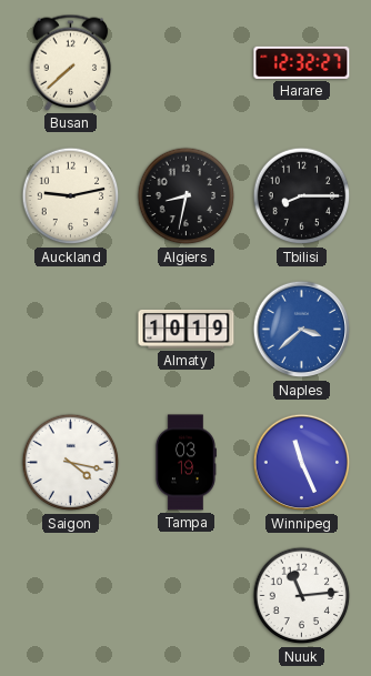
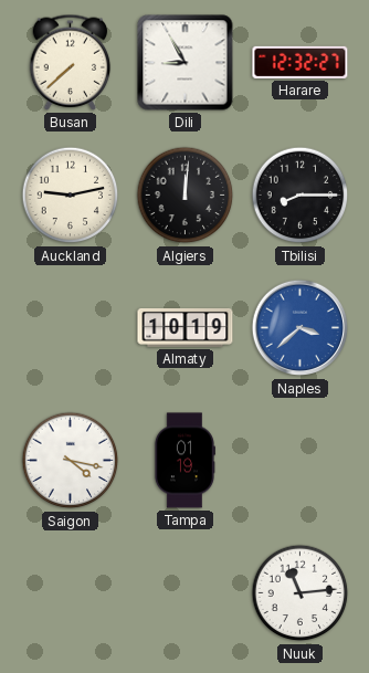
Dili: none -> 8:55
Algiers: 8:32 -> 12:01
Tampa: 03:19 -> 01:19
Winnipeg: 11:26 -> none
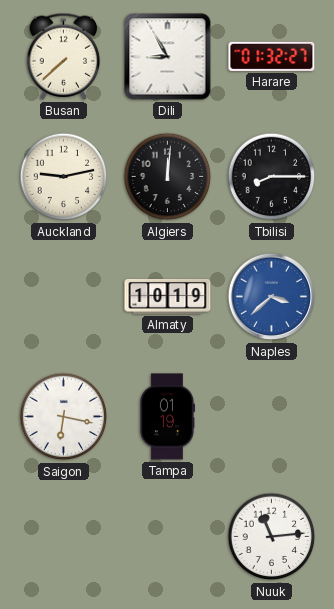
Harare: 12:32 -> 01:32
Saigon: 4:17 -> 6:17
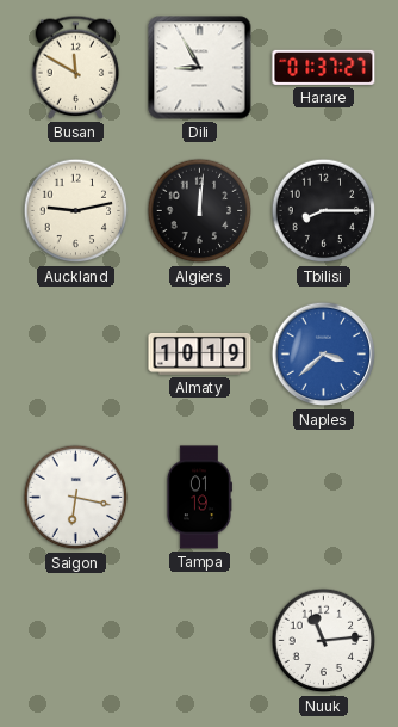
Busan: 7:38 -> 11:50
Harare: 01:32 -> 01:37
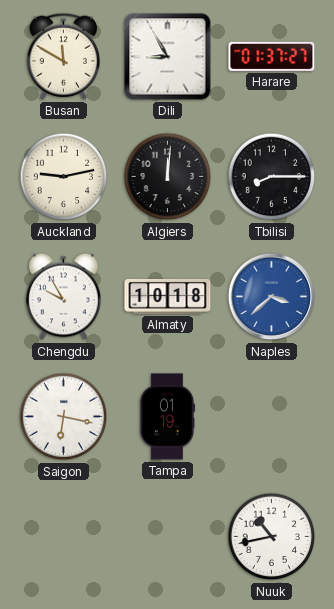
Chengdu: none -> 9:55
Almaty: 10:19 -> 10:18
Nuuk: 11:14 -> 10:43
